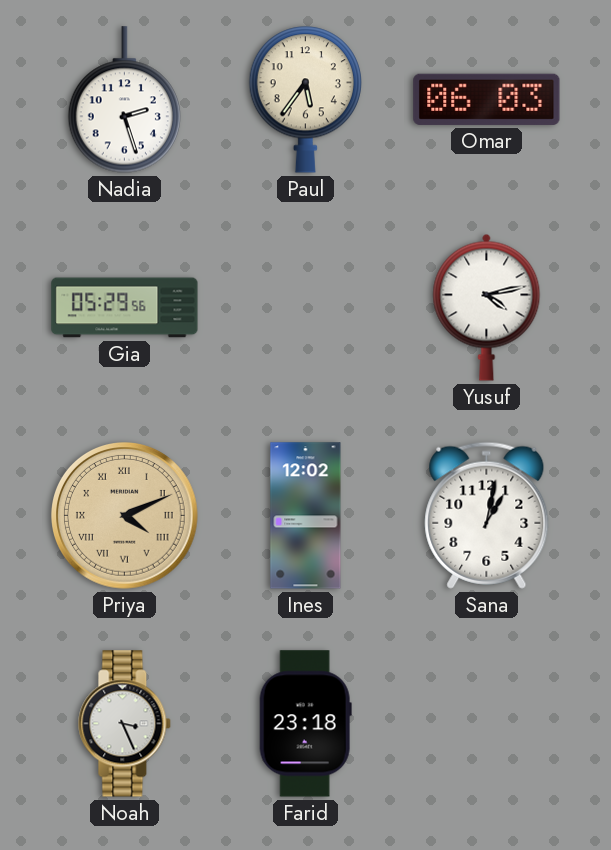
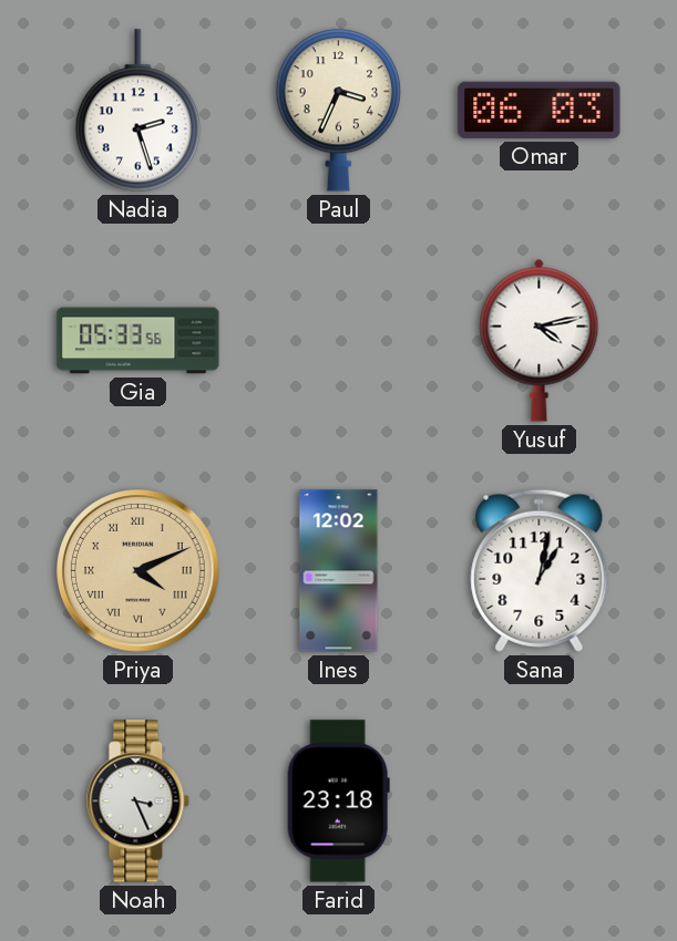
Paul: 5:36 -> 3:34
Gia: 05:29 -> 05:33
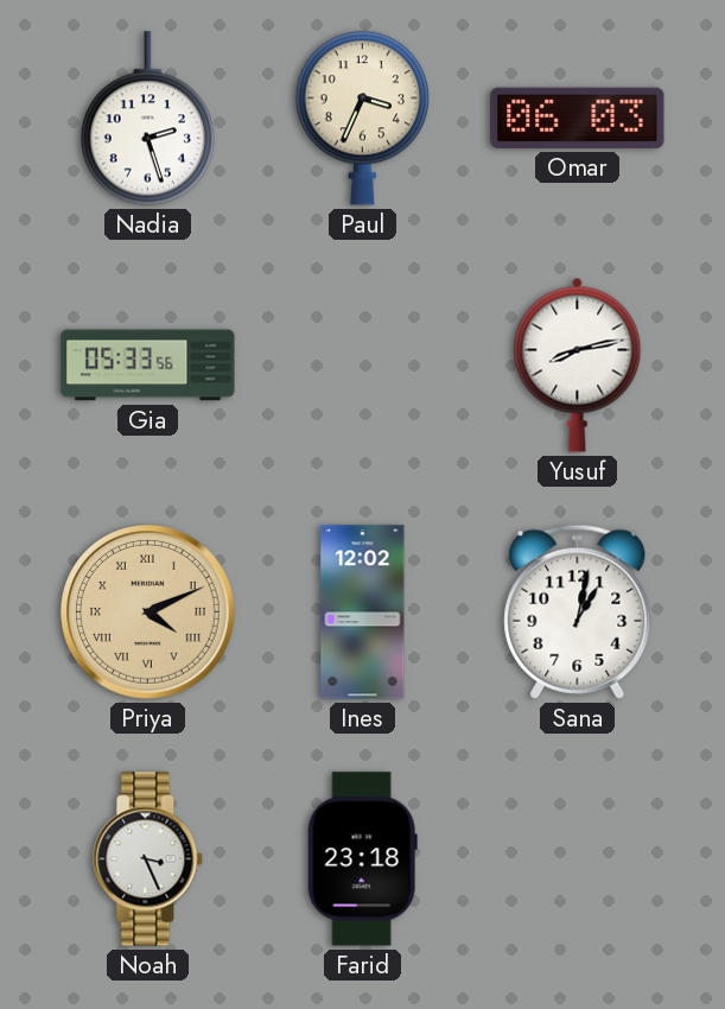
Yusuf: 4:13 -> 8:13
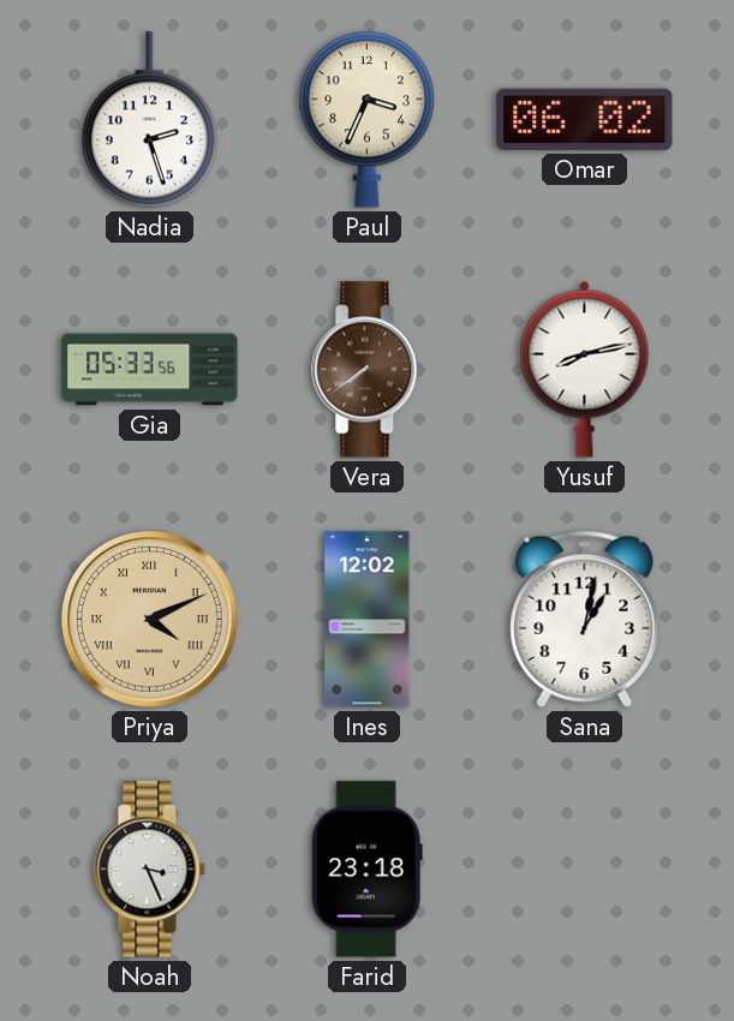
Omar: 06:03 -> 06:02
Vera: none -> 7:39
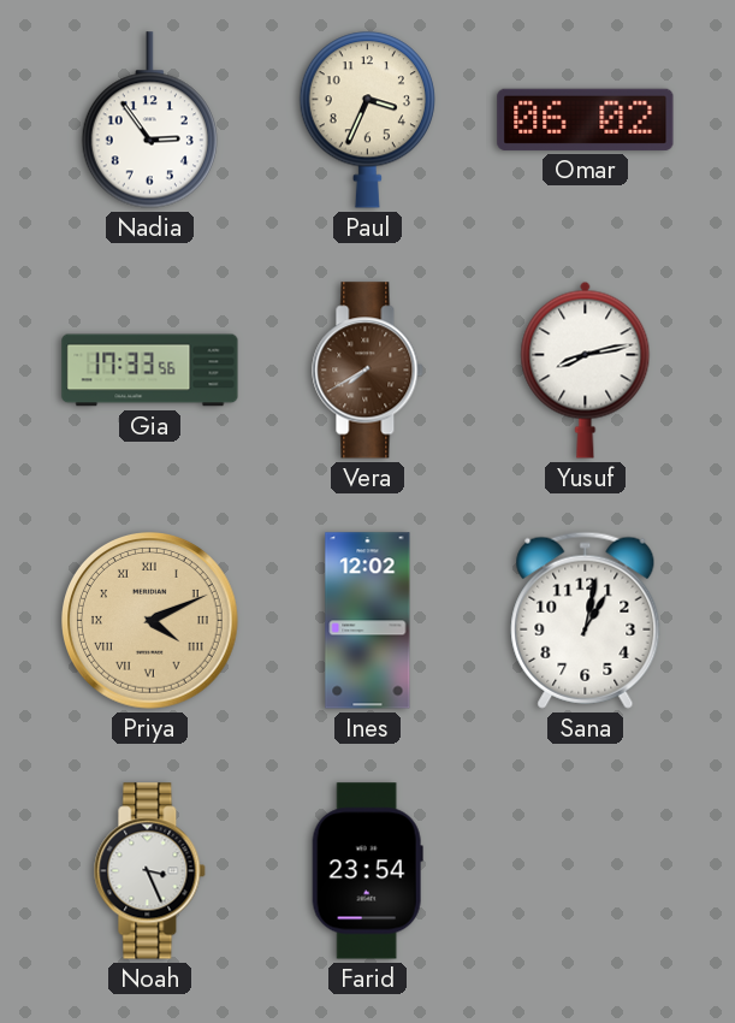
Nadia: 2:27 -> 2:54
Gia: 05:33 -> 17:33
Vera: 7:39 -> 7:40
Farid: 23:18 -> 23:54
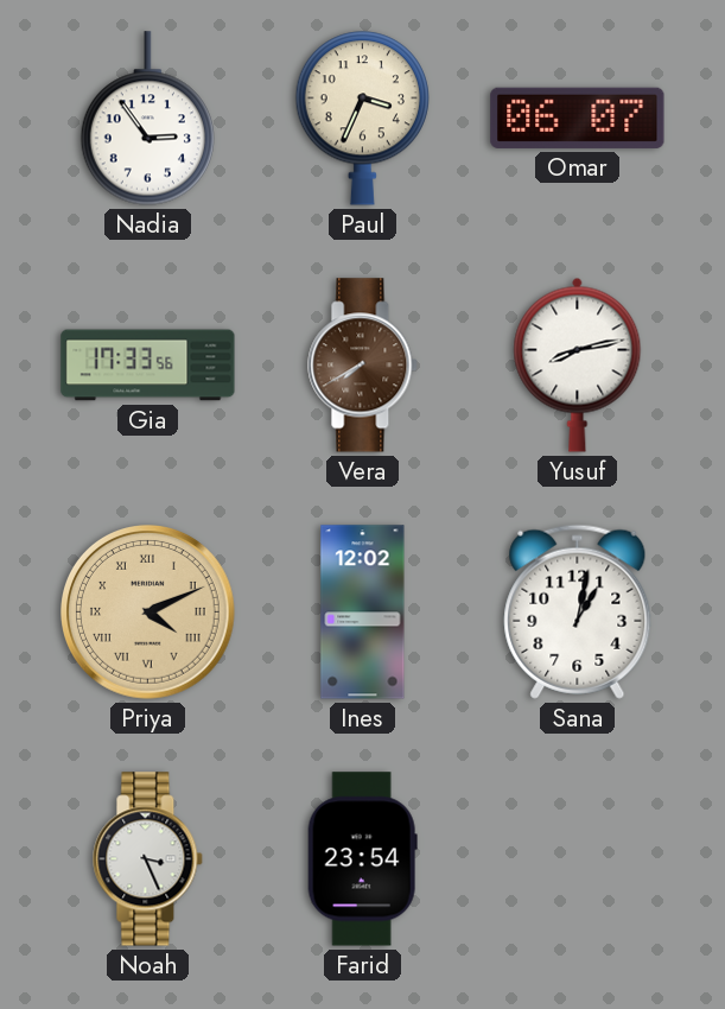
Omar: 06:02 -> 06:07
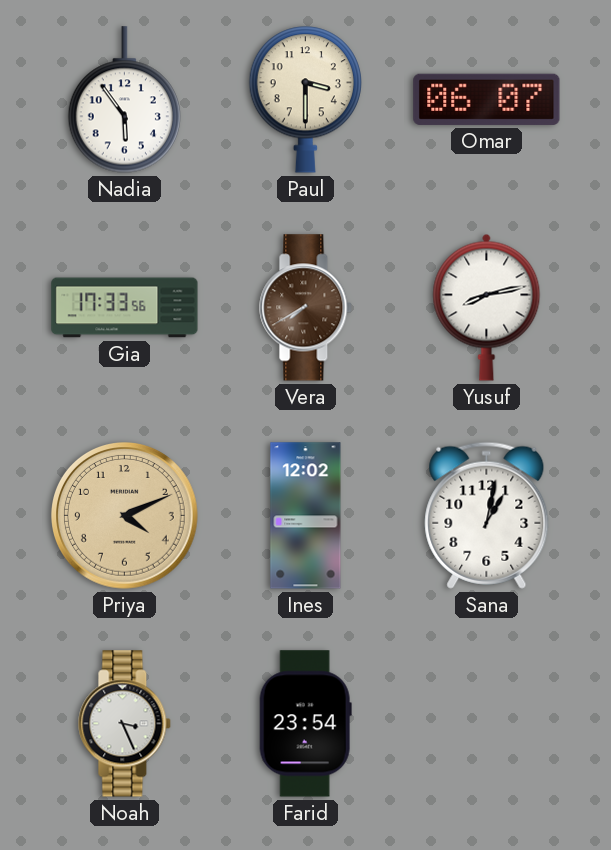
Nadia: 2:54 -> 5:54
Paul: 3:34 -> 3:30
Priya numerals: Roman -> Arabic
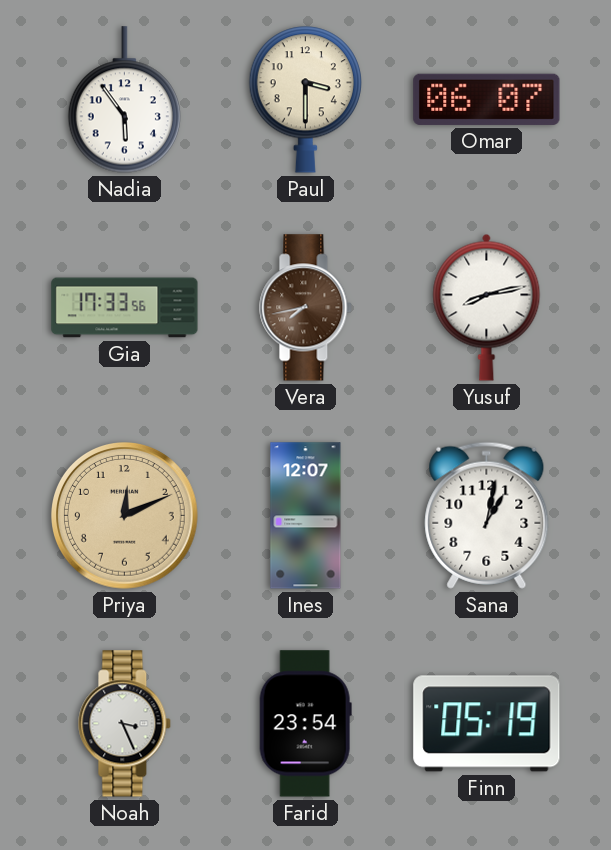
Vera: 7:40 -> 7:43
Priya: 4:11 -> 12:11
Ines: 12:02 -> 12:07
Finn: none -> 05:19
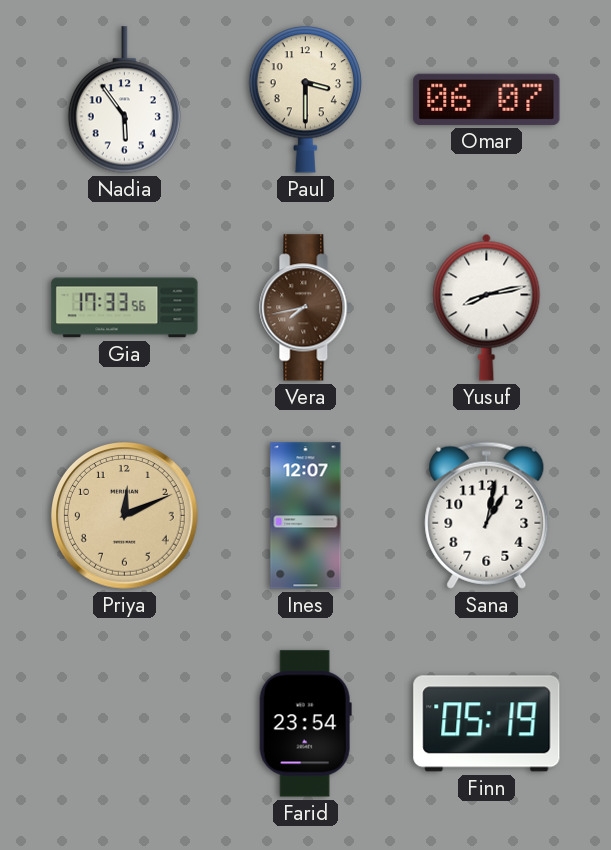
Noah: 3:26 -> none
